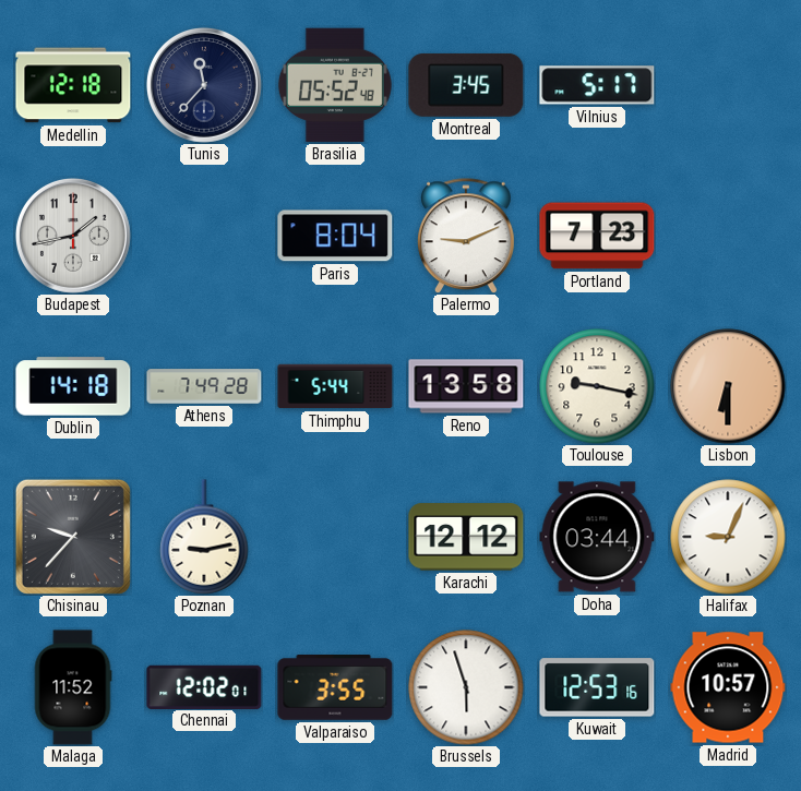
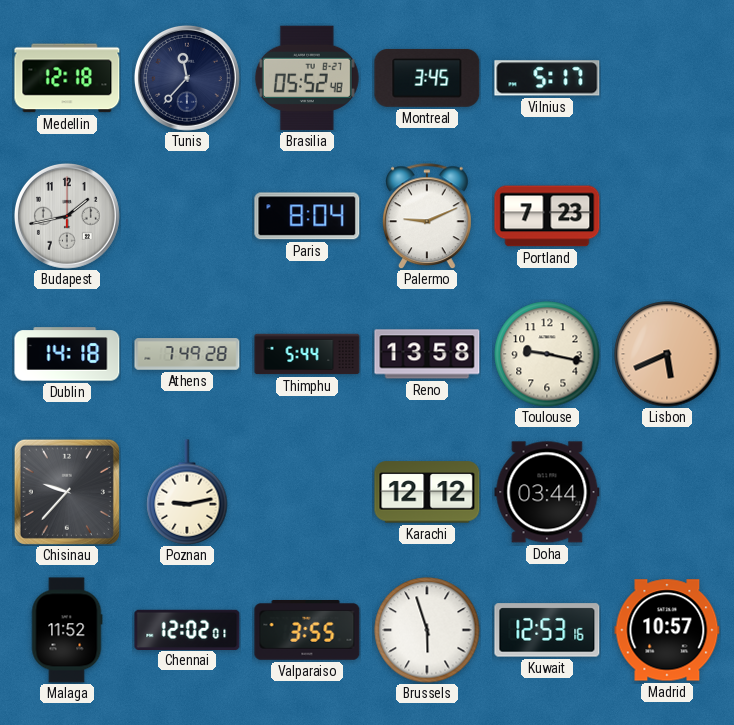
Lisbon: 6:30 -> 5:41
Halifax: 9:04 -> none
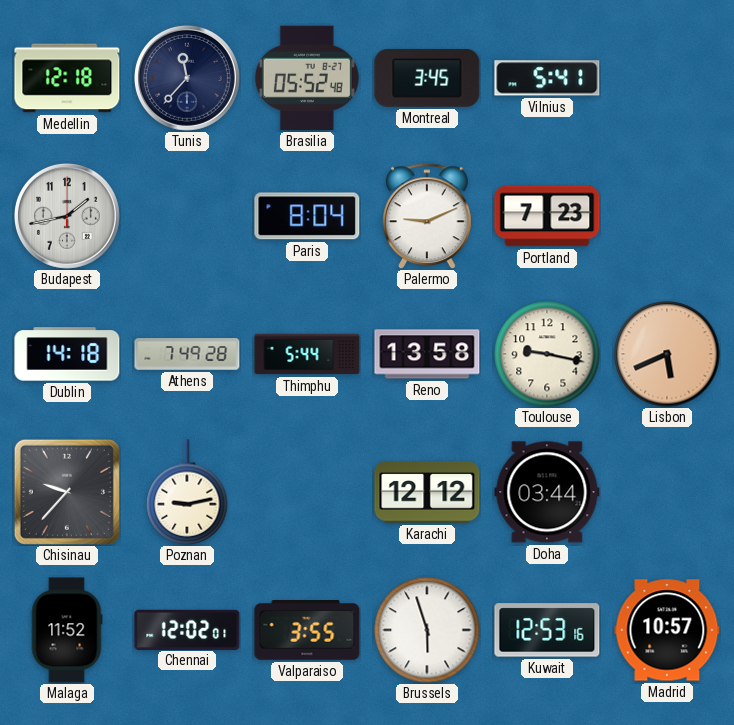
Vilnius: 5:17 -> 5:41
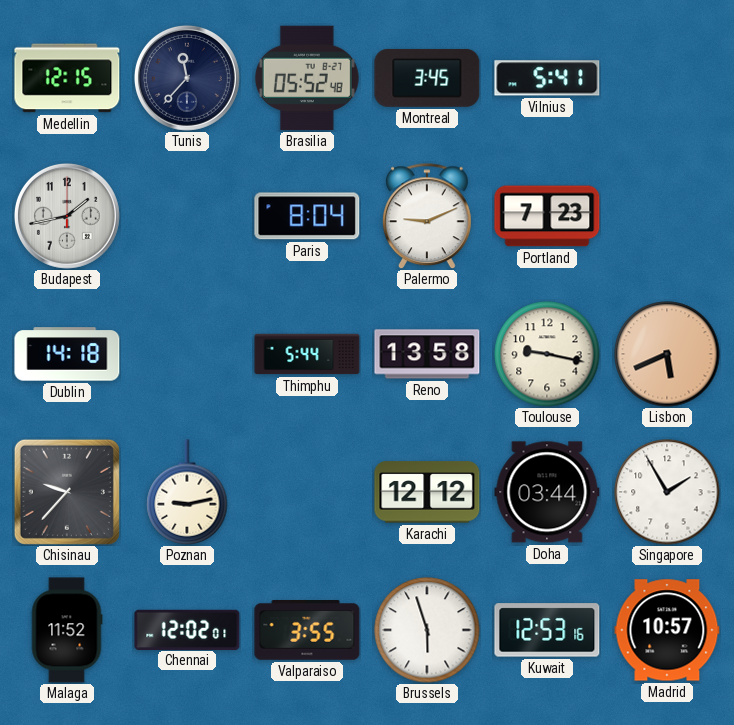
Medellin: 12:18 -> 12:15
Athens: 7:49 -> none
Singapore: none -> 1:55
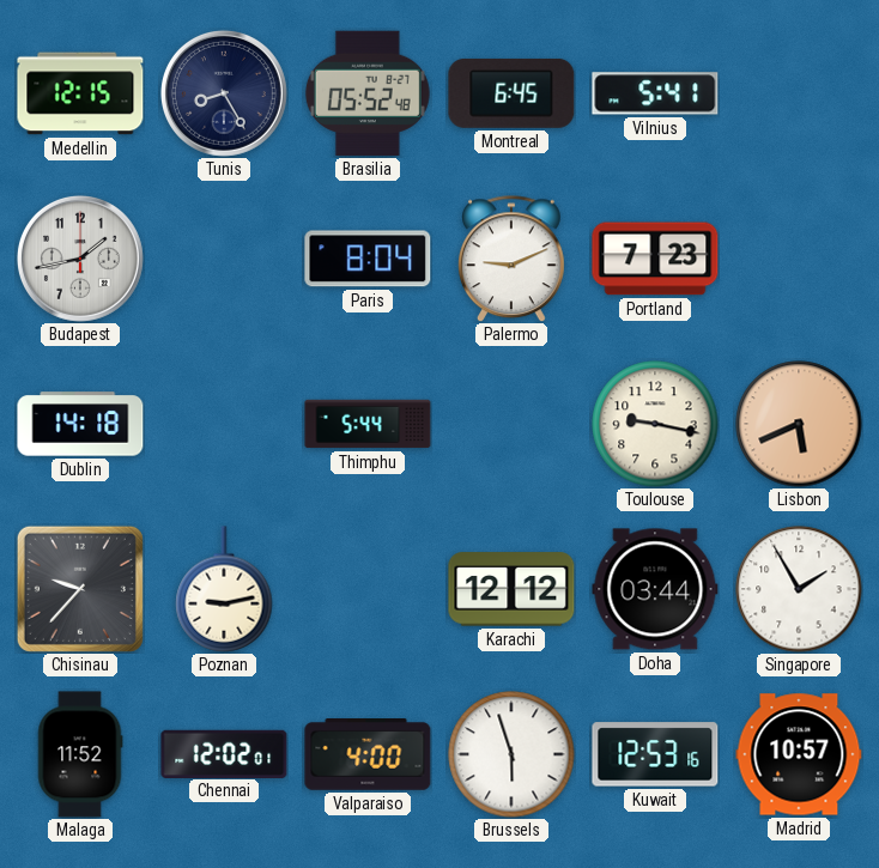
Tunis: 11:37 -> 8:25
Montreal: 3:45 -> 6:45
Reno: 13:58 -> none
Valparaiso: 3:55 -> 4:00
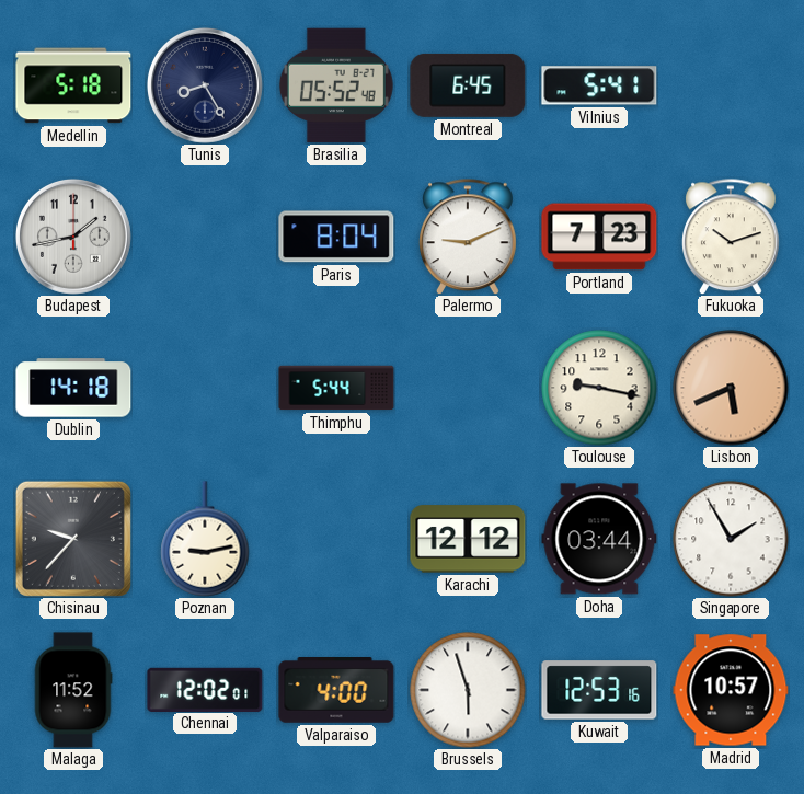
Medellin: 12:15 -> 5:18
Fukuoka: none -> 10:12
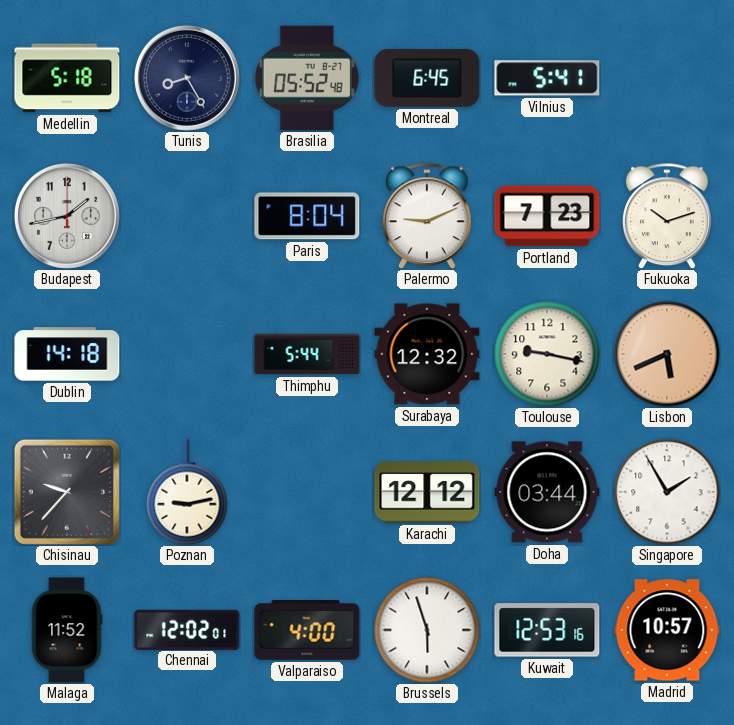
Surabaya: none -> 12:32
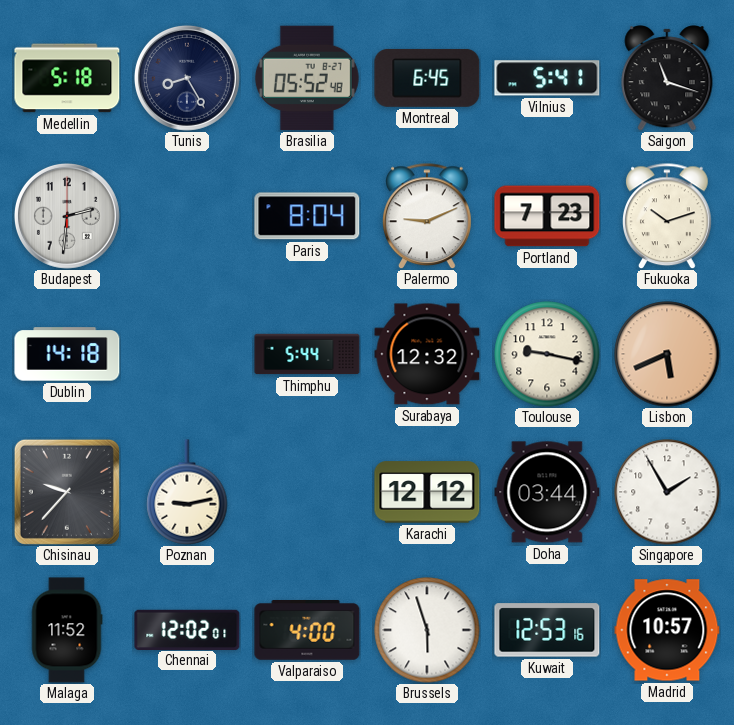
Saigon: none -> 11:18
Budapest: 1:43 -> 2:31
